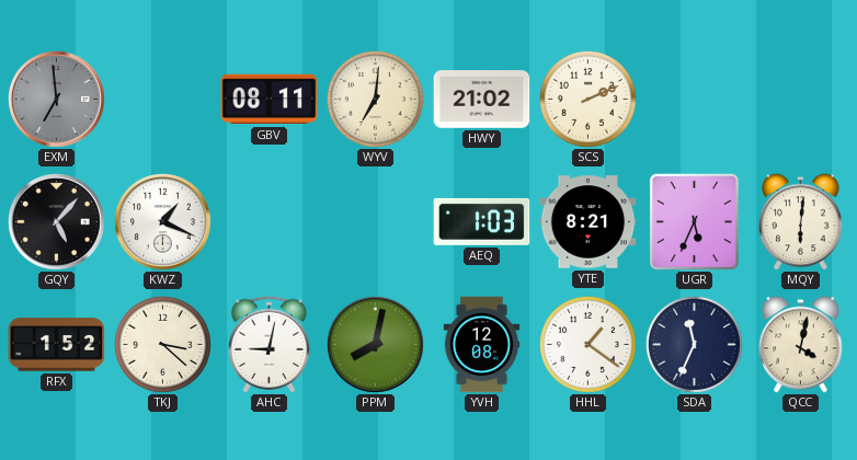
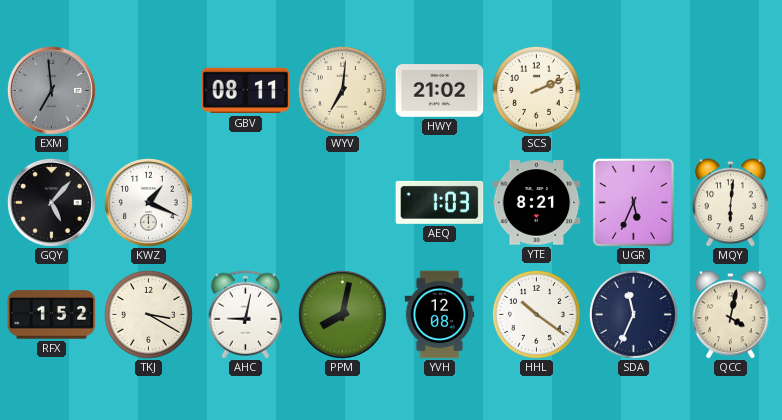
TKJ: 3:22 -> 3:20
HHL: 1:21 -> 10:21
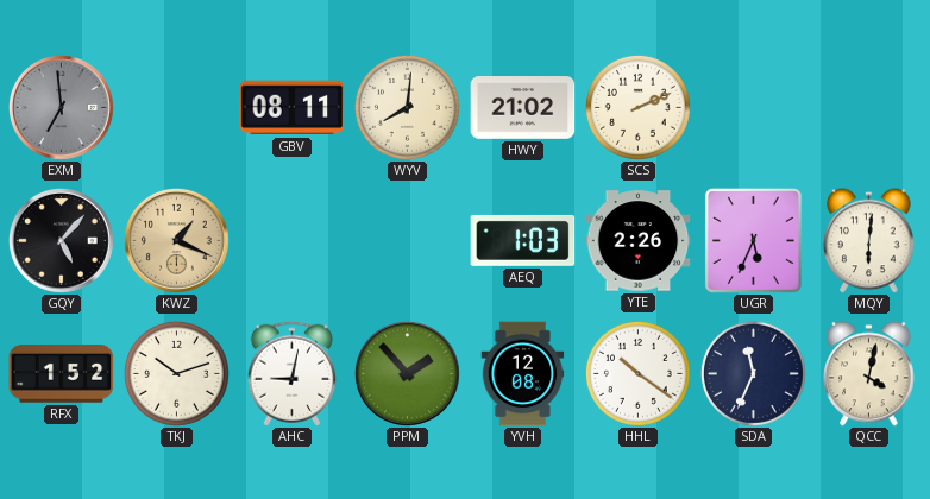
WYV: 7:01 -> 8:01
KWZ dial: white -> champagne
YTE: 8:21 -> 2:26
TKJ: 3:20 -> 10:12
PPM: 8:02 -> 1:53
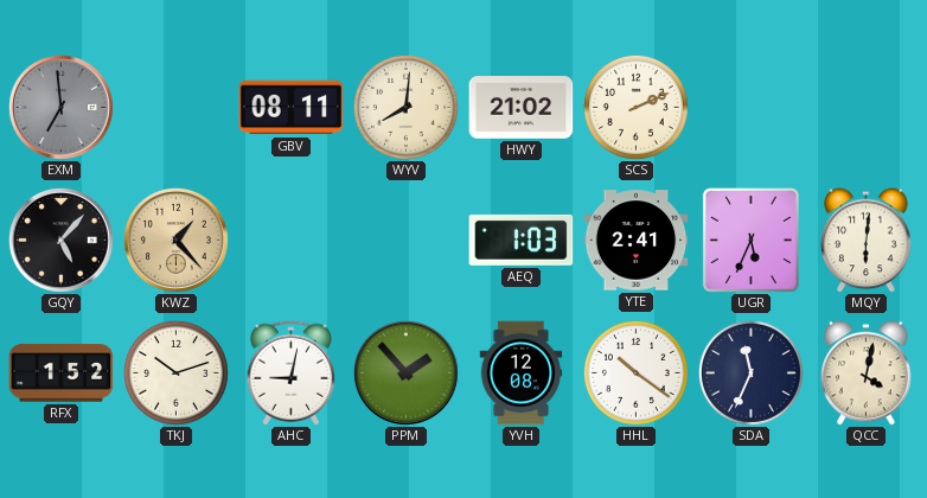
KWZ: 1:19 -> 1:23
YTE: 2:26 -> 2:41
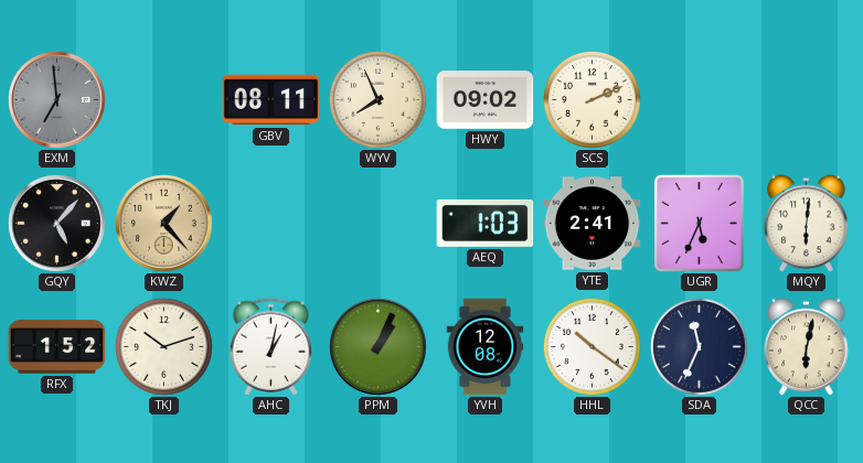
WYV: 8:01 -> 7:56
HWY: 21:02 -> 09:02
AHC: 9:02 -> 1:02
PPM: 1:53 -> 1:04
QCC: 4:02 -> 6:02
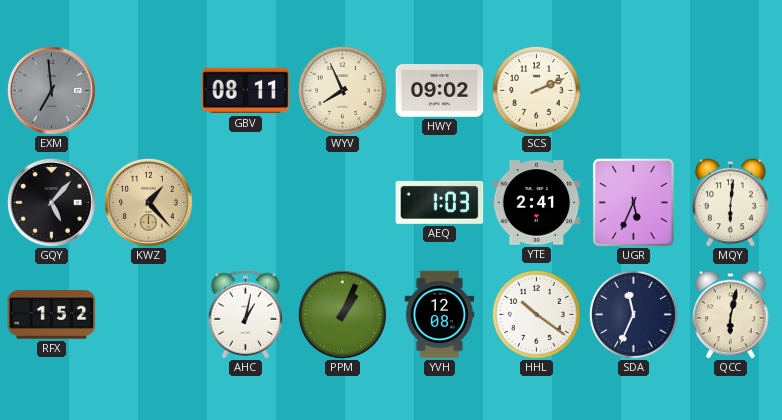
TKJ: 10:12 -> none
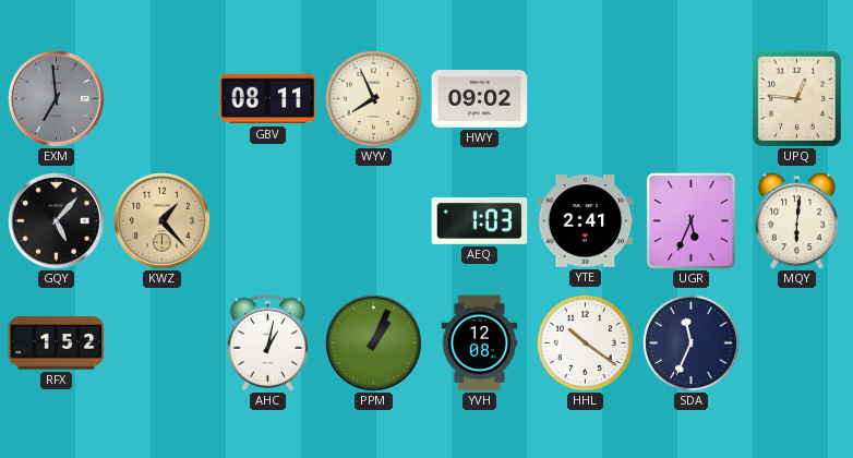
SCS: 2:11 -> none
UPQ: none -> 12:46
QCC: 6:02 -> none
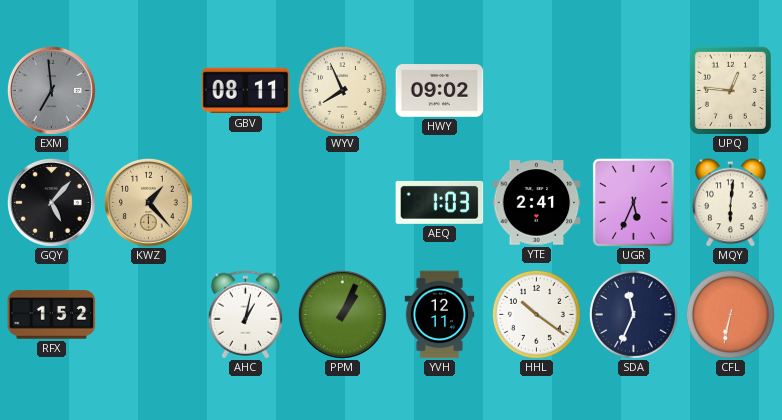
YVH: 12:08 -> 12:11
CFL: none -> 6:32
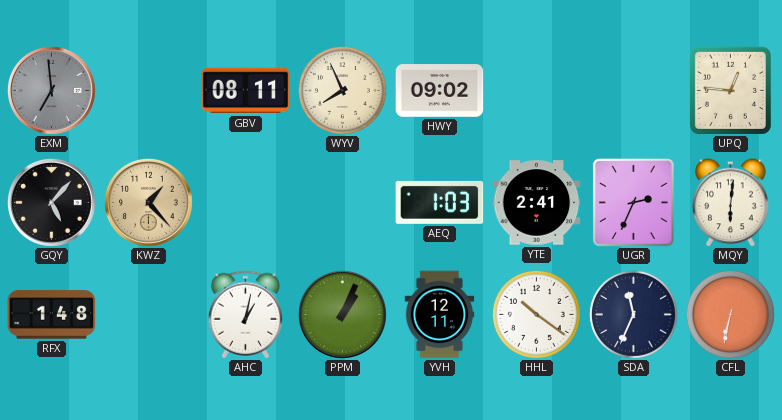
UGR: 5:34 -> 2:34
RFX: 1:52 -> 1:48
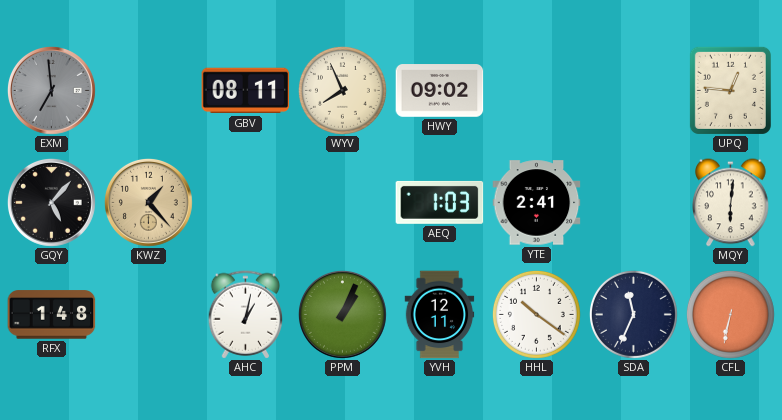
UGR: 2:34 -> none
